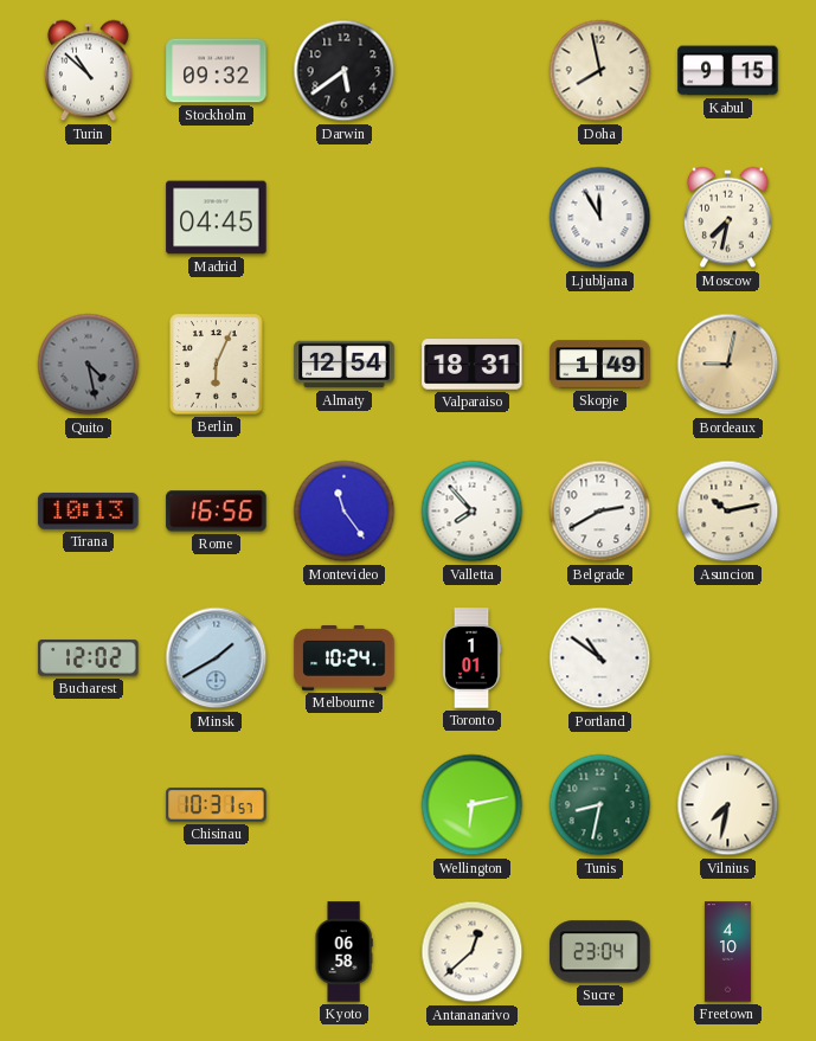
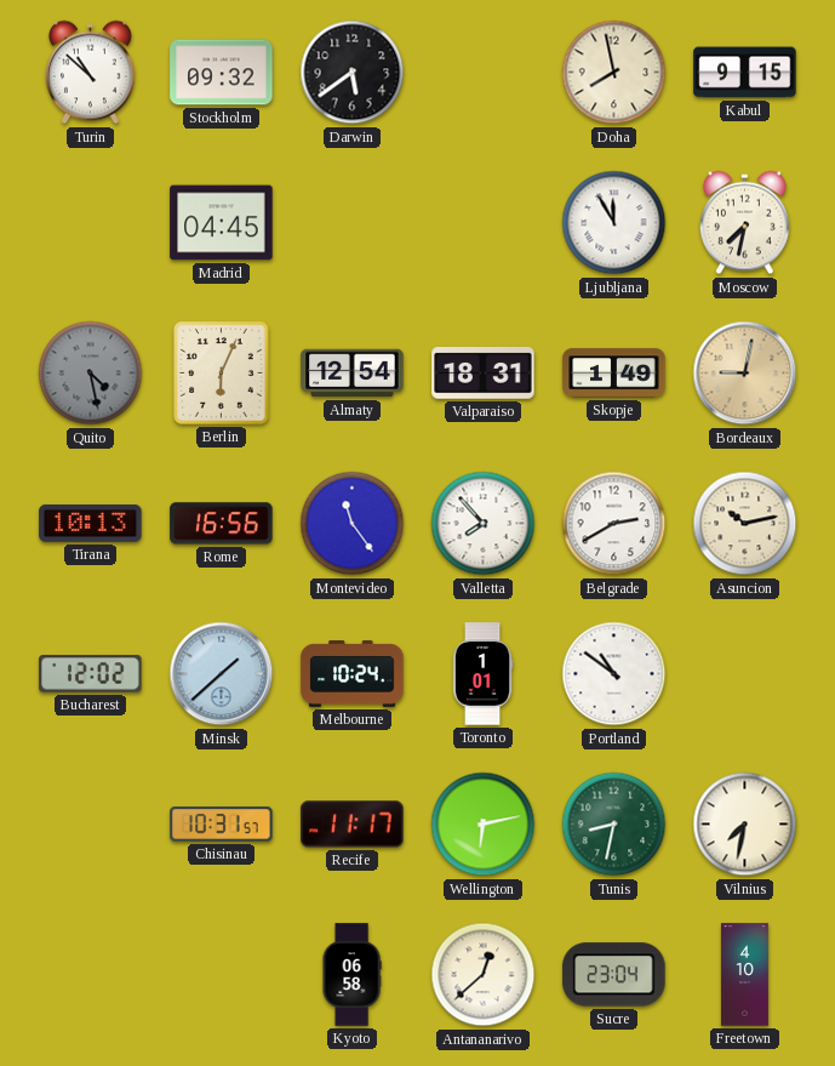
Minsk: 1:40 -> 1:38
Recife: none -> 11:17
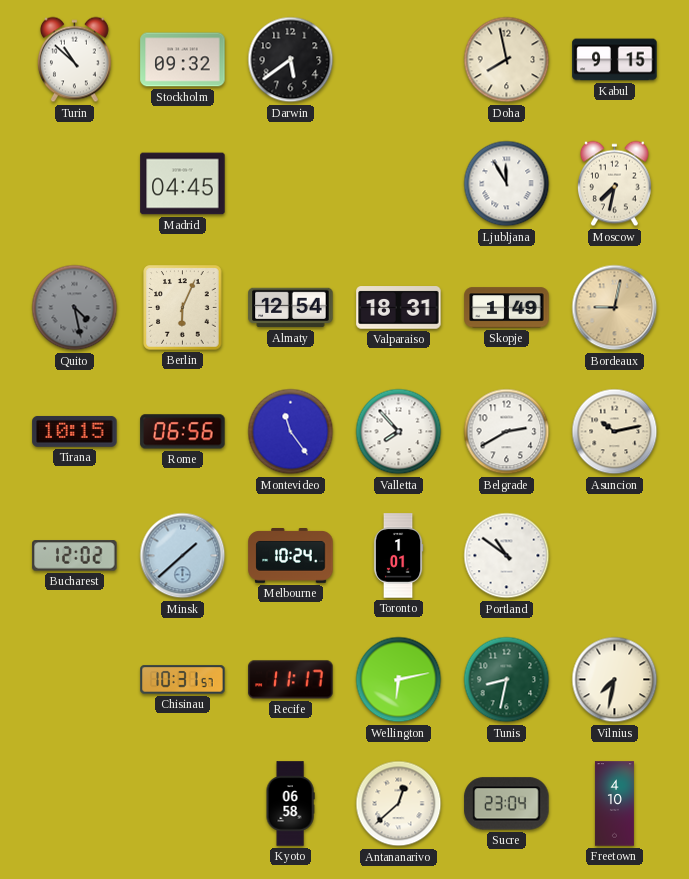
Tirana: 10:13 -> 10:15
Rome: 16:56 -> 06:56
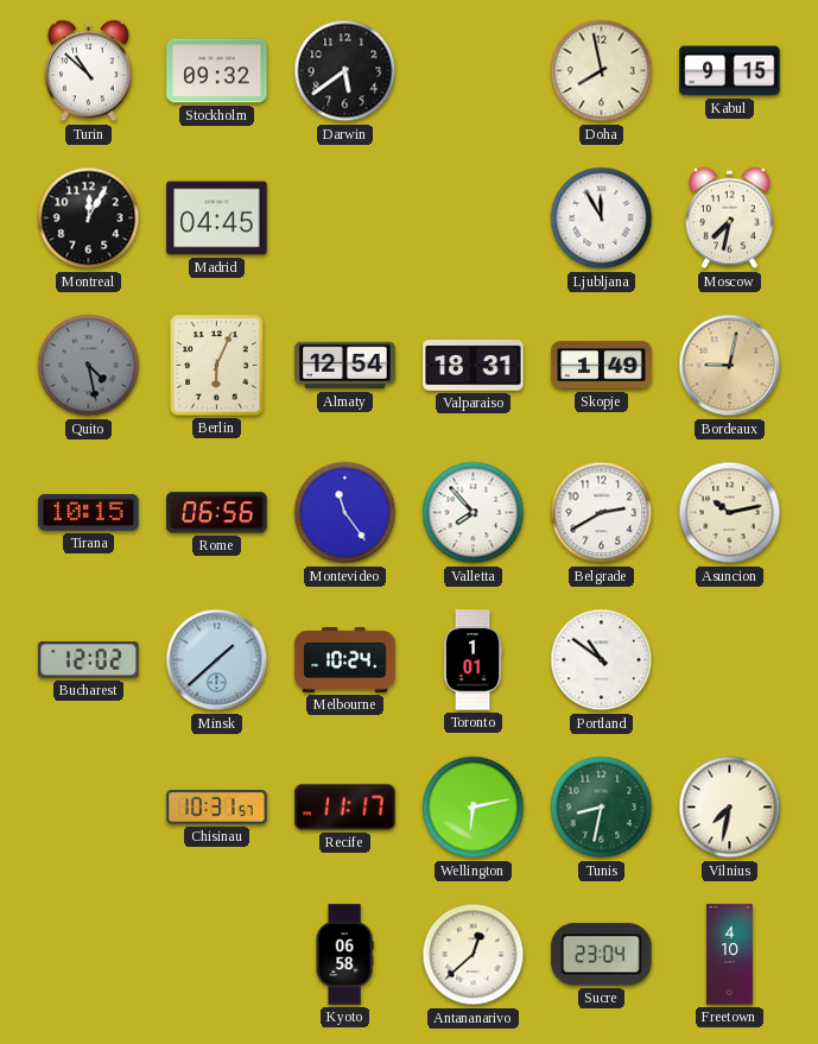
Montreal: none -> 12:05
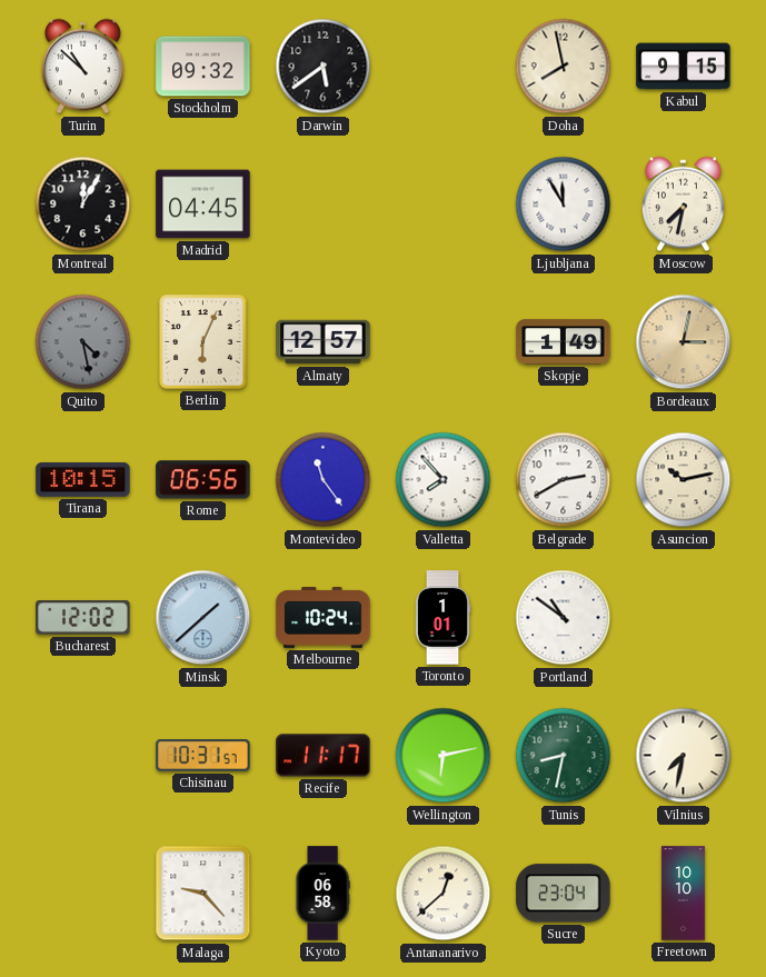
Almaty: 12:54 -> 12:57
Valparaiso: 18:31 -> none
Bordeaux: 9:02 -> 3:02
Malaga: none -> 9:23
Freetown: 4:10 -> 10:10
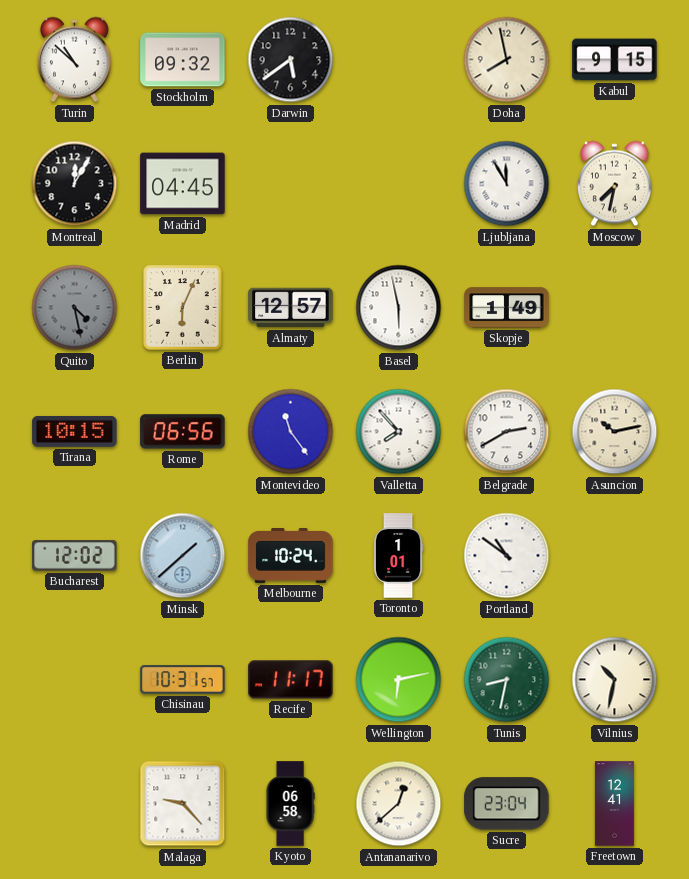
Basel: none -> 5:58
Bordeaux: 3:02 -> none
Vilnius: 7:32 -> 10:32
Freetown: 10:10 -> 12:41
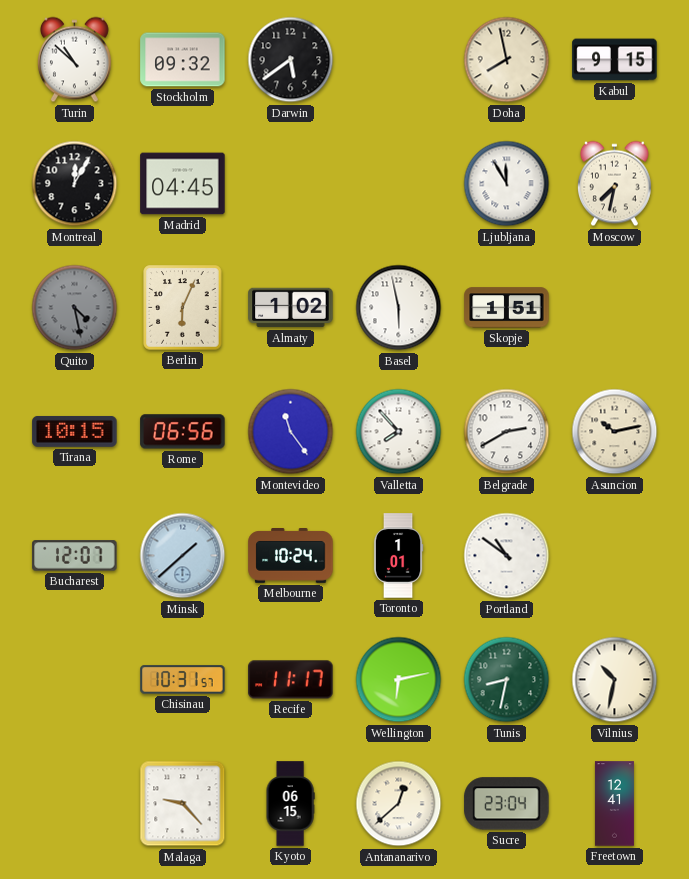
Almaty: 12:57 -> 1:02
Skopje: 1:49 -> 1:51
Bucharest: 12:02 -> 12:07
Kyoto: 06:58 -> 06:15
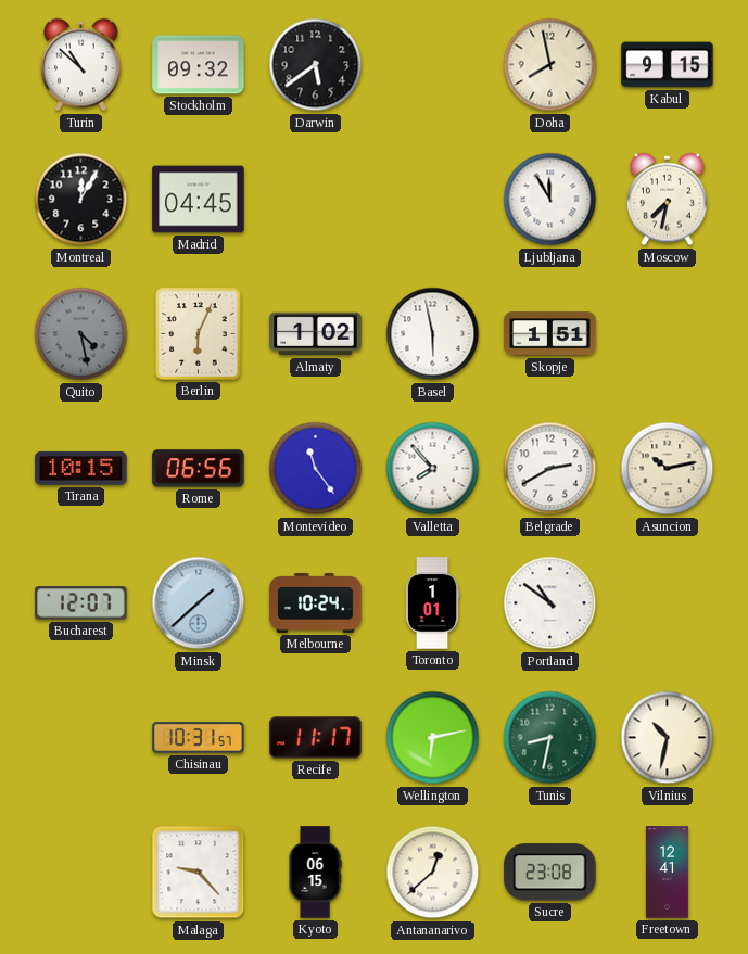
Sucre: 23:04 -> 23:08
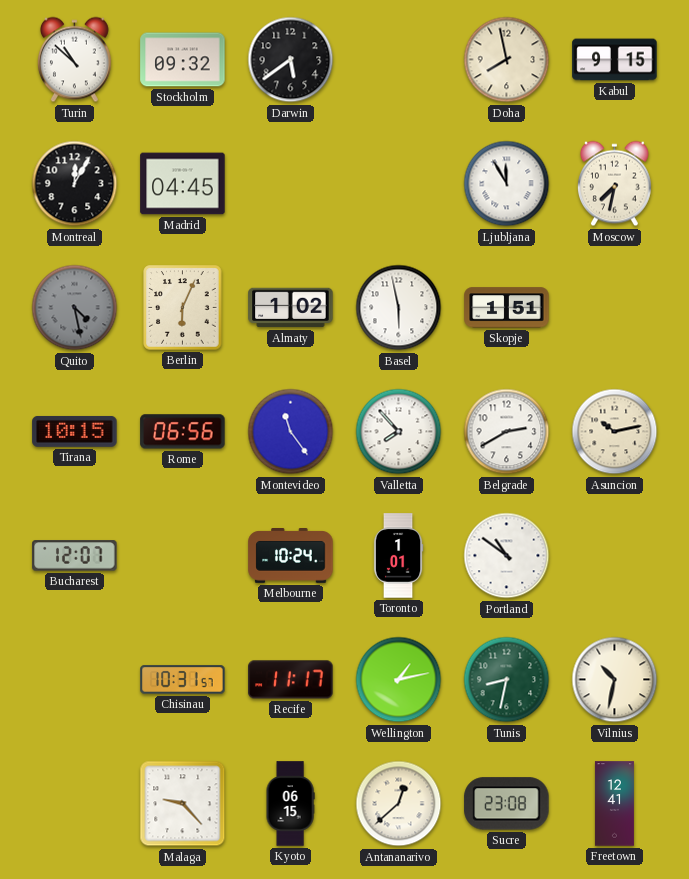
Minsk: 1:38 -> none
Wellington: 6:13 -> 1:13
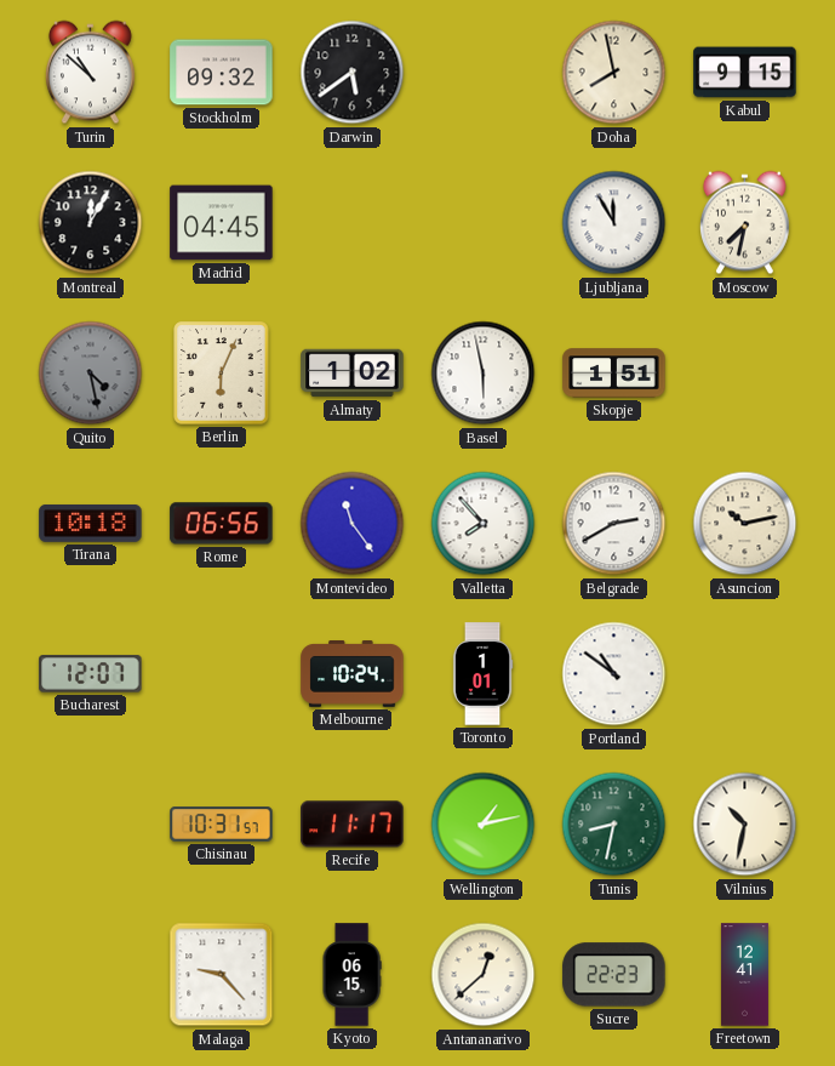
Tirana: 10:15 -> 10:18
Sucre: 23:08 -> 22:23
